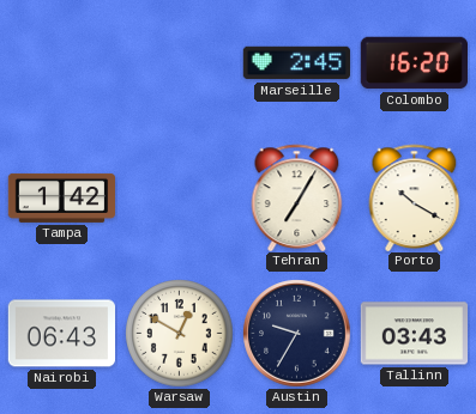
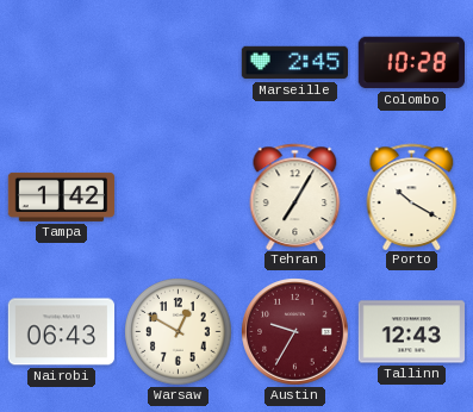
Colombo: 16:20 -> 10:28
Austin dial: navy -> burgundy
Tallinn: 03:43 -> 12:43
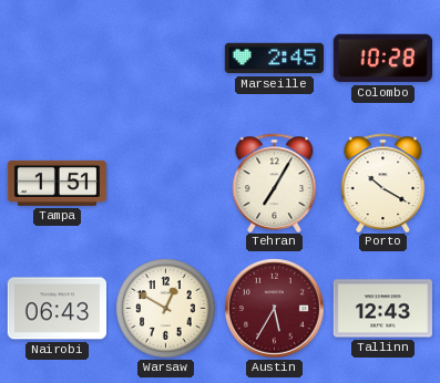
Tampa: 1:42 -> 1:51
Austin: 9:35 -> 5:35
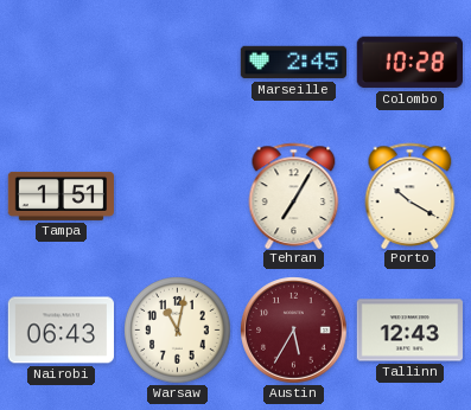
Warsaw: 12:50 -> 11:02
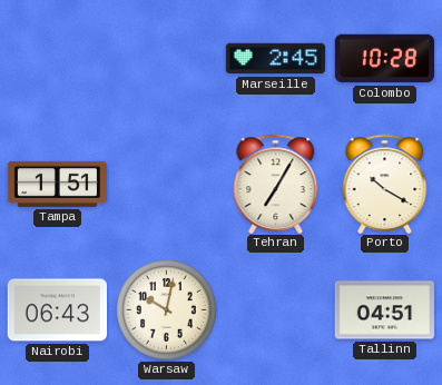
Warsaw: 11:02 -> 10:02
Austin: 5:35 -> none
Tallinn: 12:43 -> 04:51
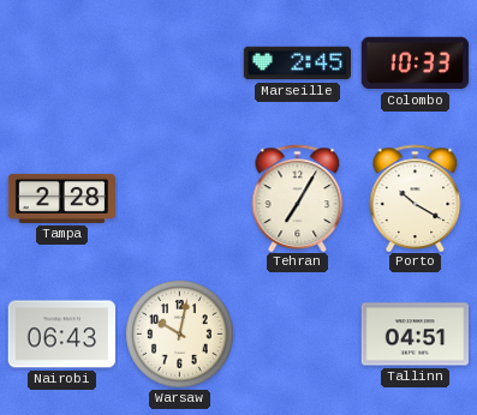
Colombo: 10:28 -> 10:33
Tampa: 1:51 -> 2:28
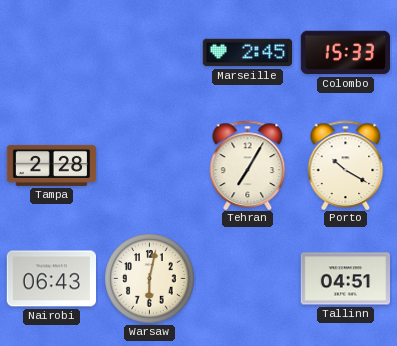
Colombo: 10:33 -> 15:33
Warsaw: 10:02 -> 6:02
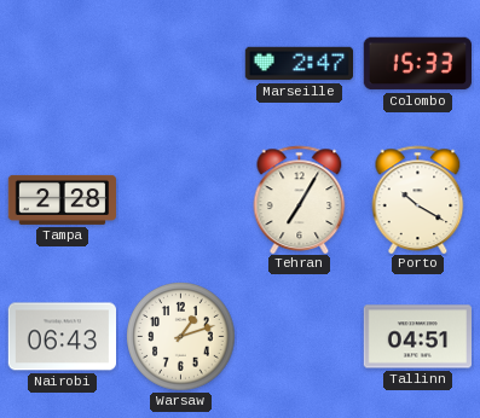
Marseille: 2:45 -> 2:47
Warsaw: 6:02 -> 1:12
